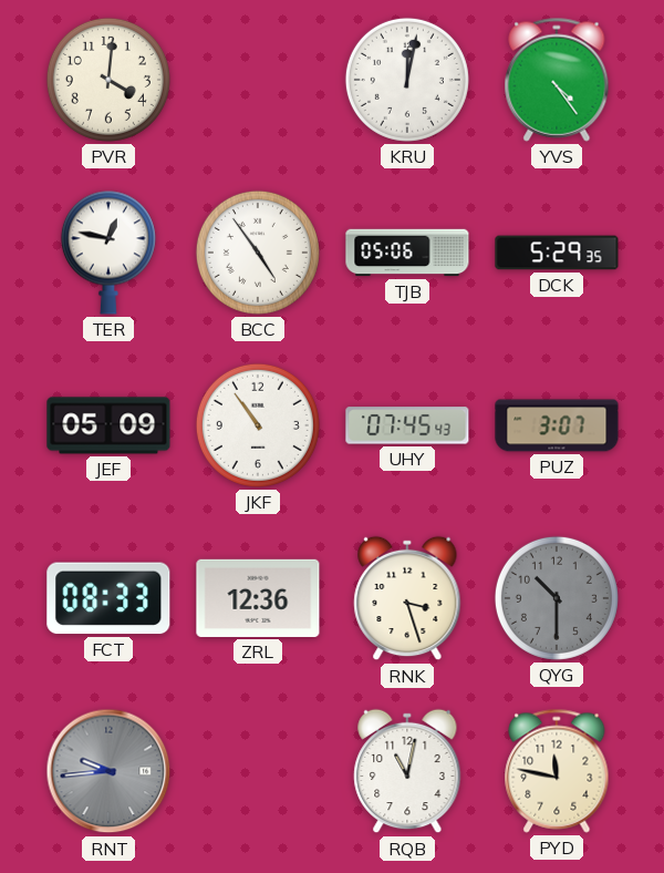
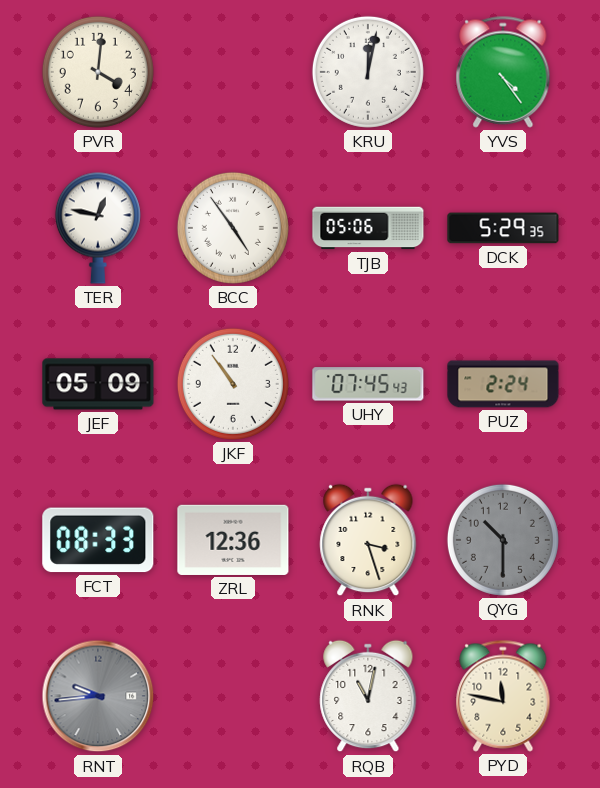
PUZ: 3:07 -> 2:24
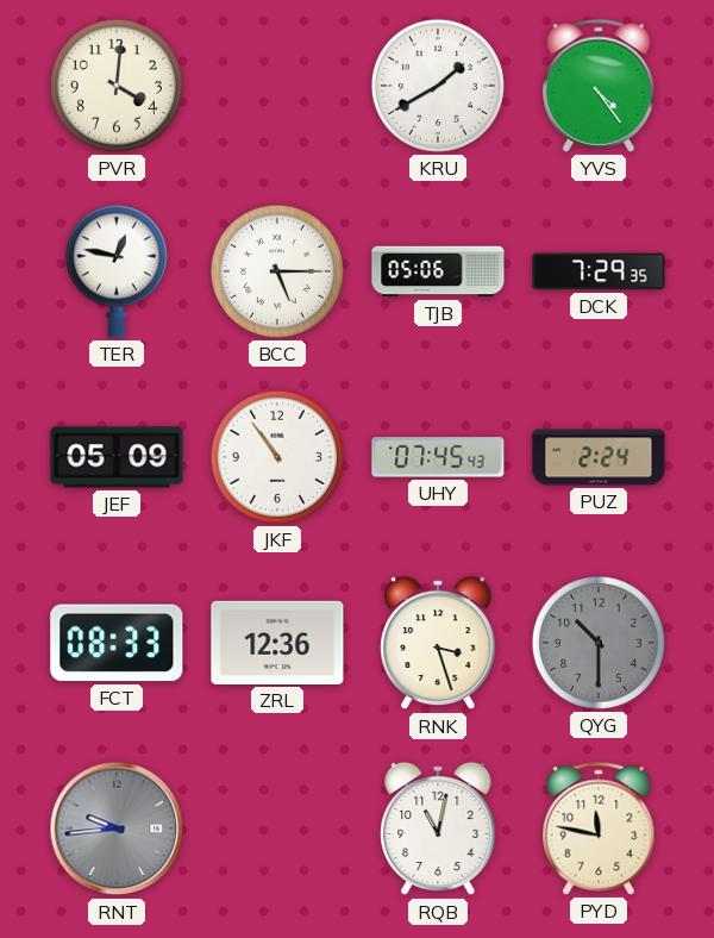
KRU: 12:02 -> 1:40
BCC: 4:54 -> 5:15
DCK: 5:29 -> 7:29
